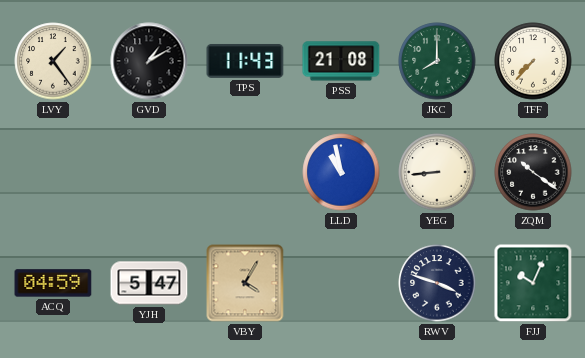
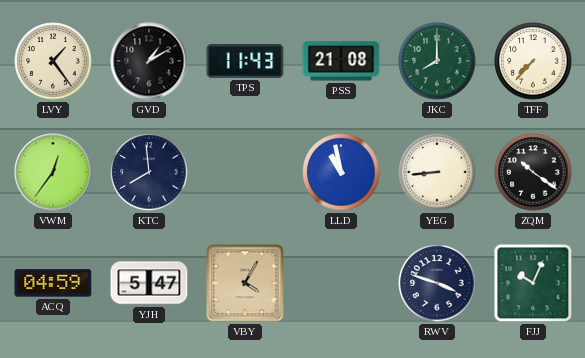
VWM: none -> 12:36
KTC: none -> 7:59
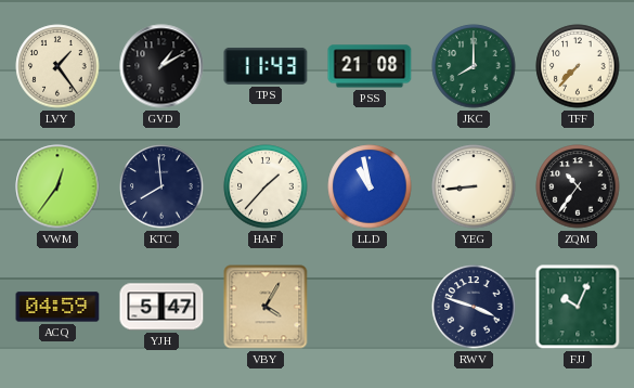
HAF: none -> 1:37
ZQM: 10:21 -> 10:36
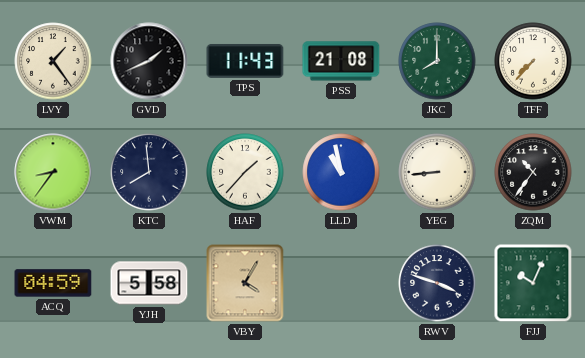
GVD: 1:10 -> 1:41
VWM: 12:36 -> 8:36
YJH: 5:47 -> 5:58
